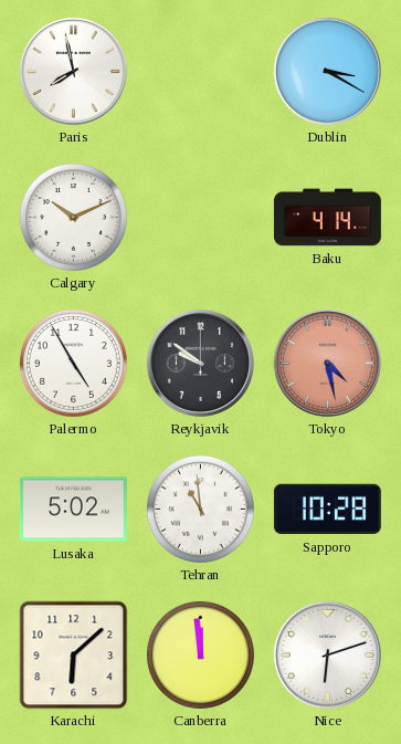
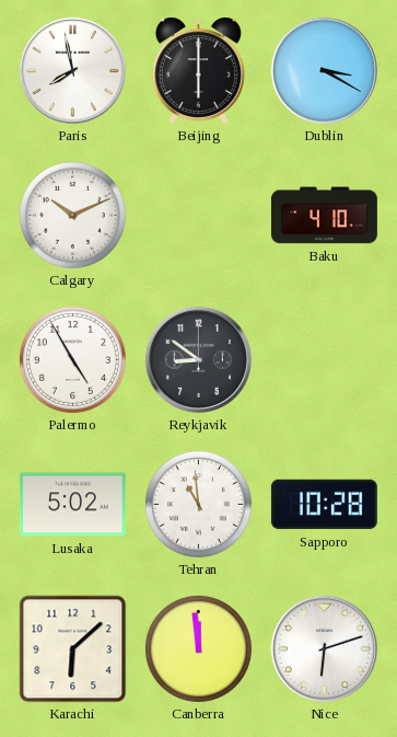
Beijing: none -> 6:00
Baku: 4:14 -> 4:10
Reykjavik: 9:51 -> 8:51
Tokyo: 4:28 -> none
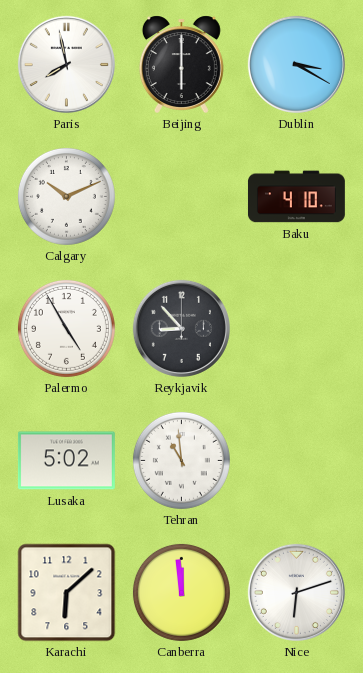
Reykjavik: 8:51 -> 8:53
Sapporo: 10:28 -> none
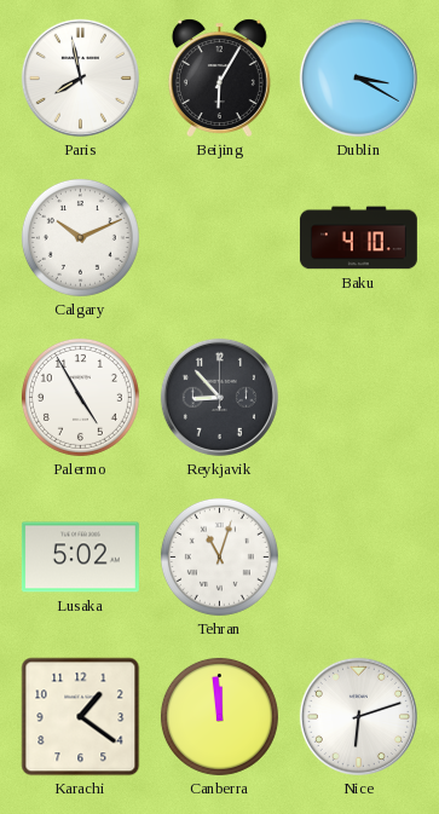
Beijing: 6:00 -> 6:05
Tehran: 10:59 -> 11:03
Karachi: 6:08 -> 1:21
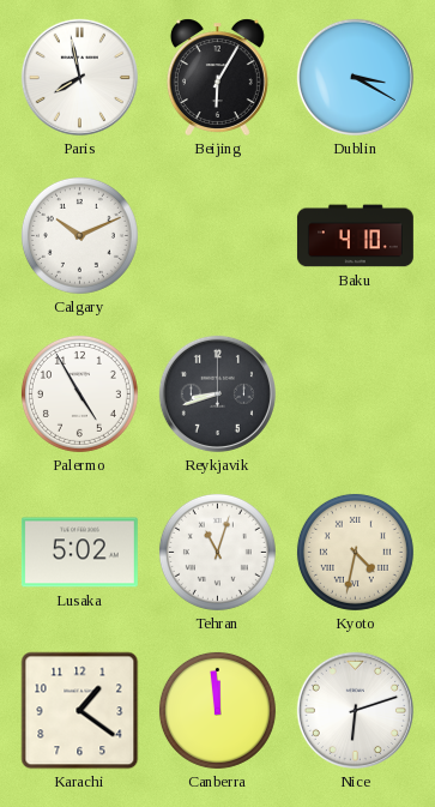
Reykjavik: 8:53 -> 8:42
Kyoto: none -> 4:32
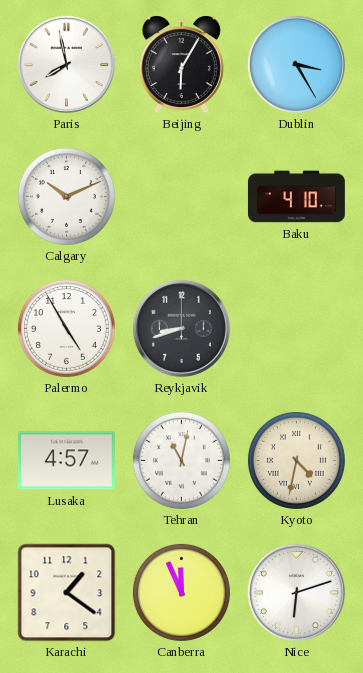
Dublin: 3:20 -> 3:25
Lusaka: 5:02 -> 4:57
Tehran: 11:03 -> 11:02
Canberra: 11:59 -> 11:56
